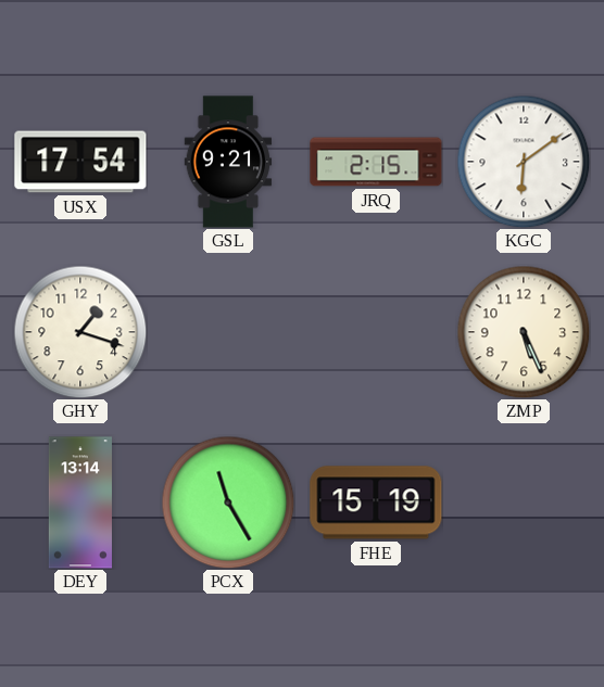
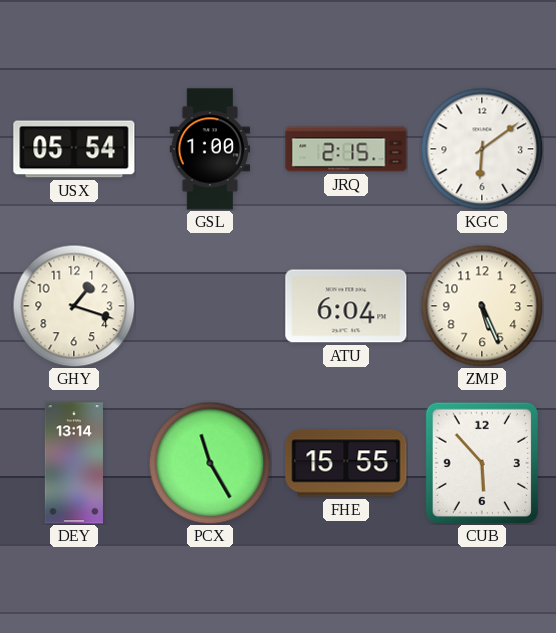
USX: 17:54 -> 05:54
GSL: 9:21 -> 1:00
ATU: none -> 6:04
FHE: 15:19 -> 15:55
CUB: none -> 5:53
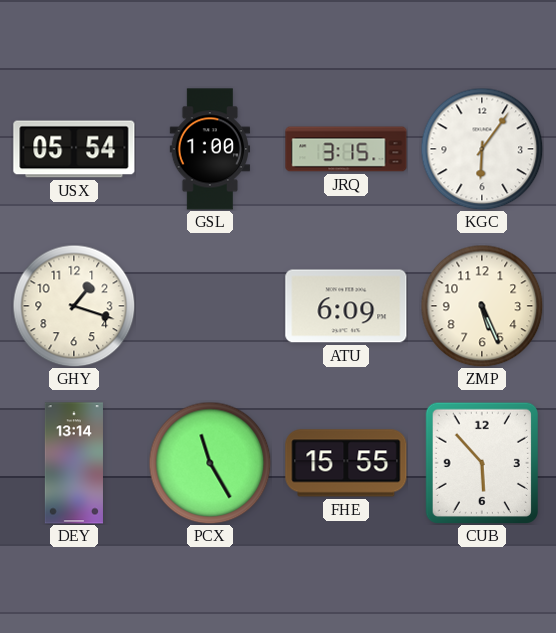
JRQ: 2:15 -> 3:15
KGC: 6:09 -> 6:06
ATU: 6:04 -> 6:09
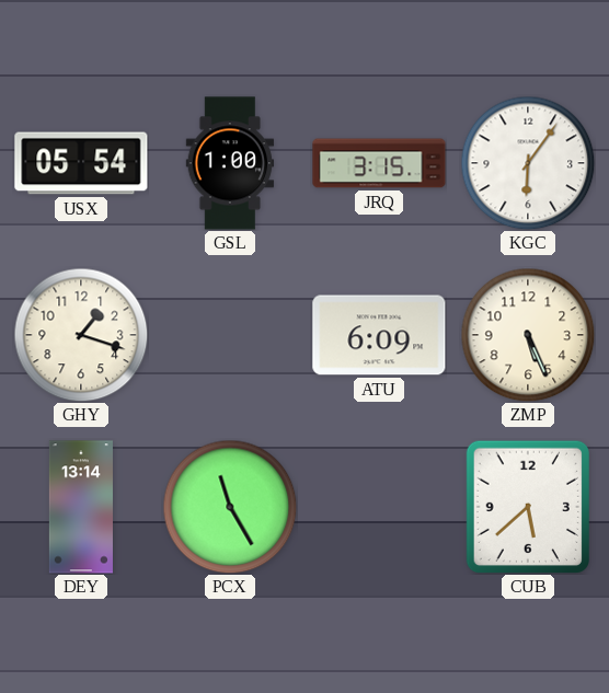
FHE: 15:55 -> none
CUB: 5:53 -> 5:38
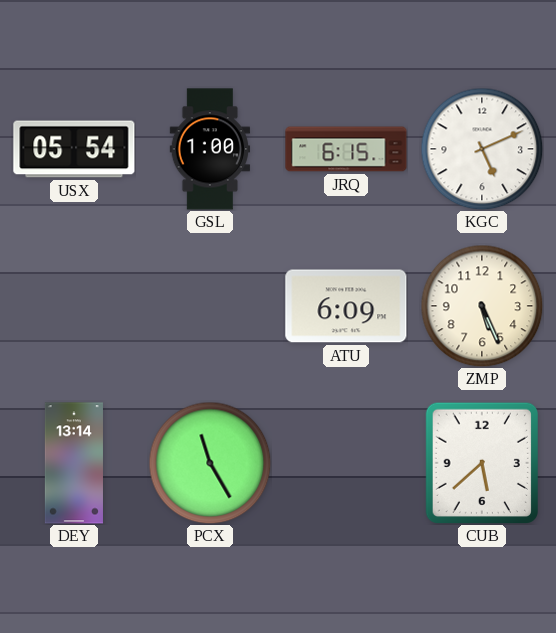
JRQ: 3:15 -> 6:15
KGC: 6:06 -> 5:11
GHY: 1:18 -> none
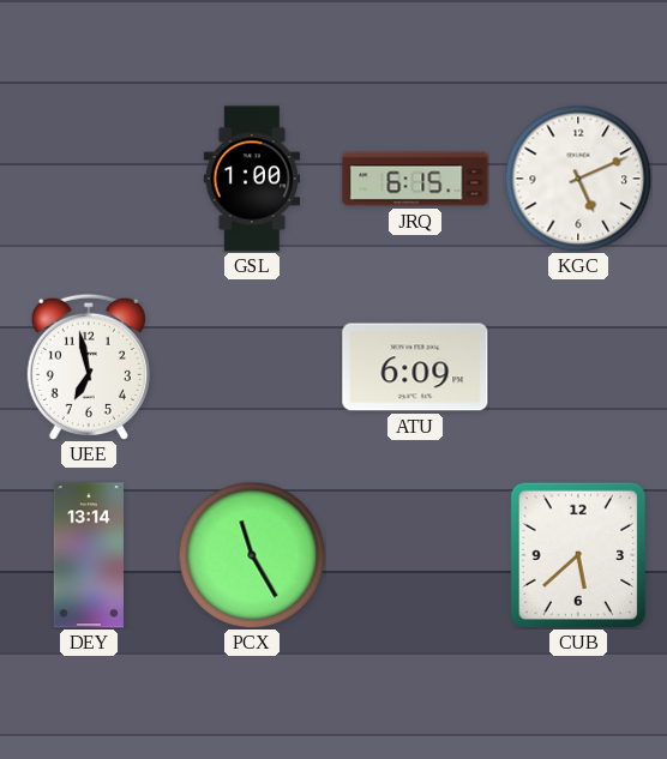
USX: 05:54 -> none
UEE: none -> 6:58
ZMP: 5:26 -> none
